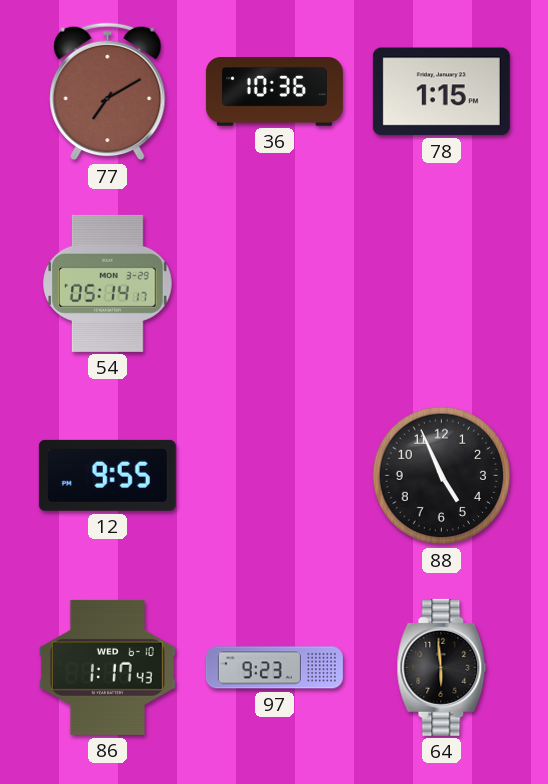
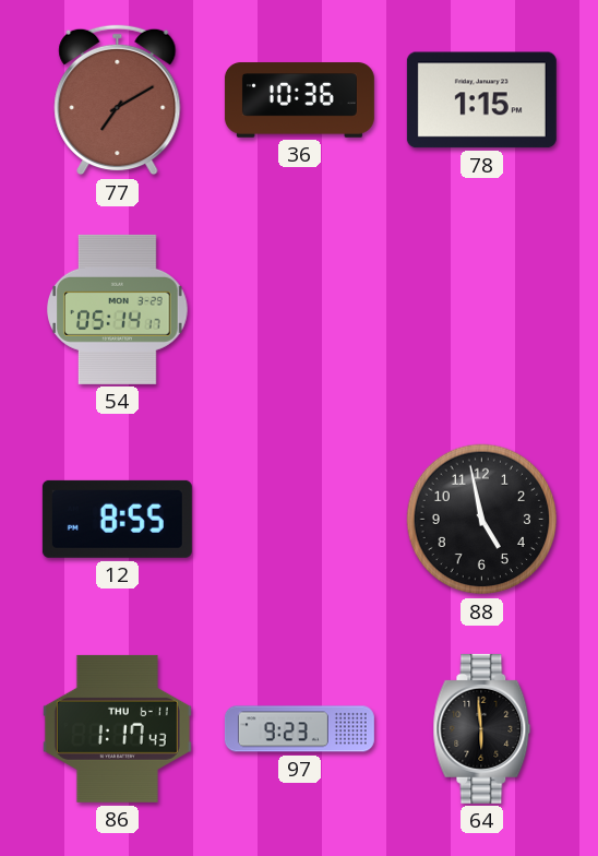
12: 9:55 -> 8:55
88: 4:56 -> 4:58
86 date: WED 6-10 -> THU 6-11
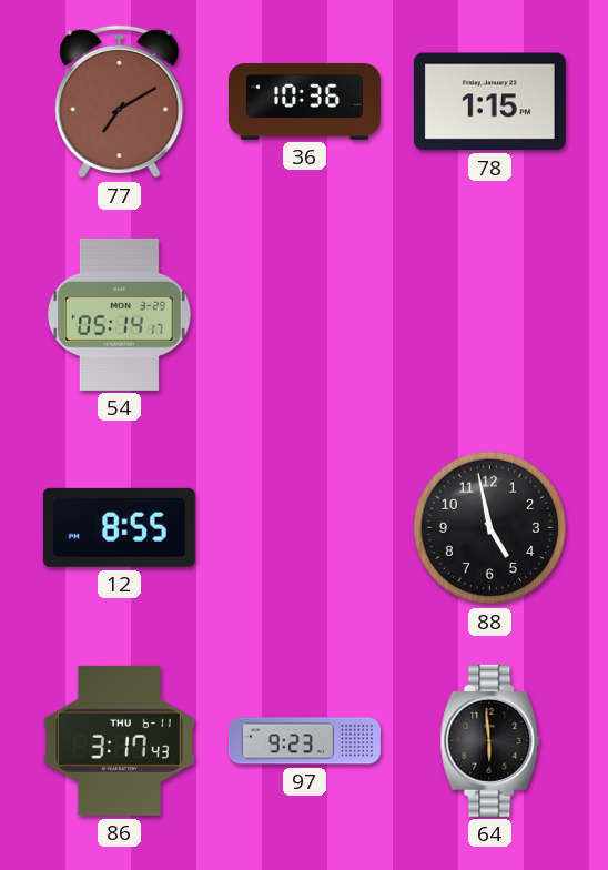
86: 1:17 -> 3:17
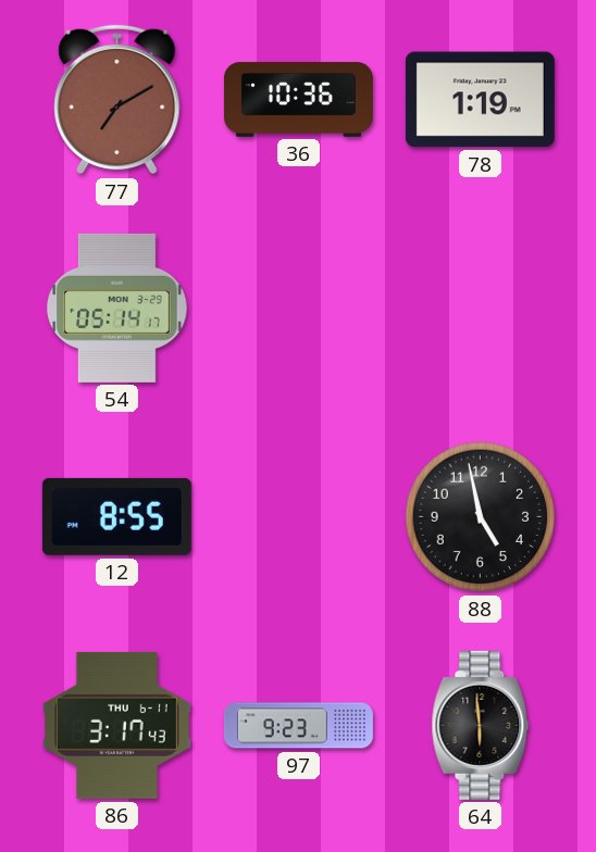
78: 1:15 -> 1:19
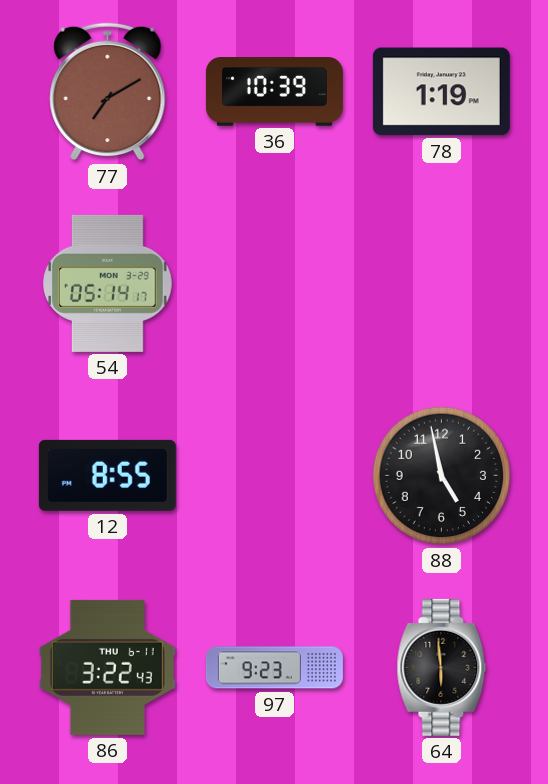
36: 10:36 -> 10:39
86: 3:17 -> 3:22
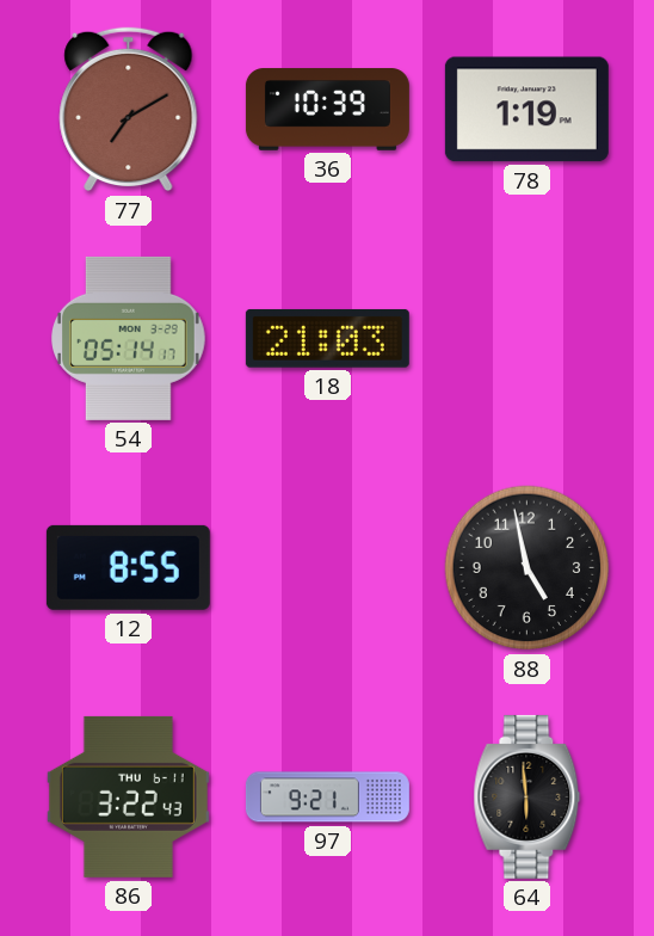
18: none -> 21:03
97: 9:23 -> 9:21
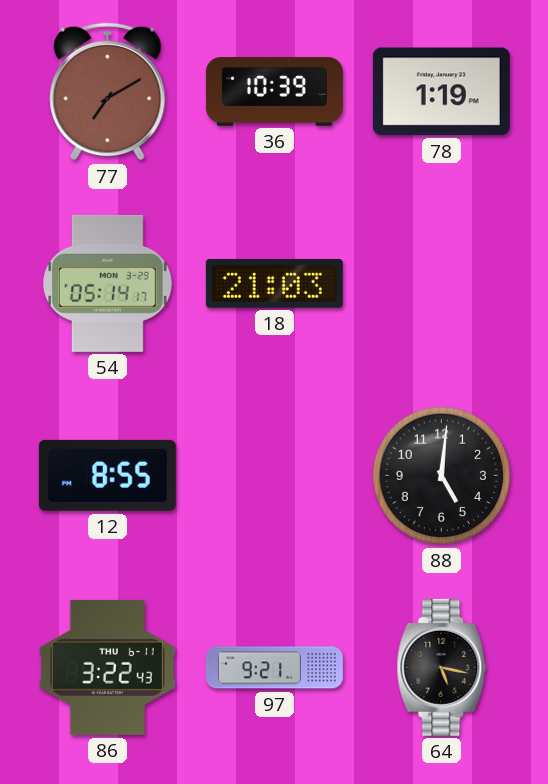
88: 4:58 -> 5:01
64: 5:59 -> 5:17
